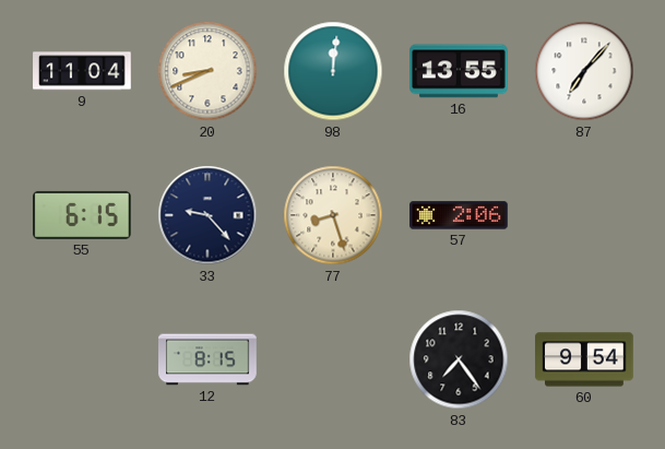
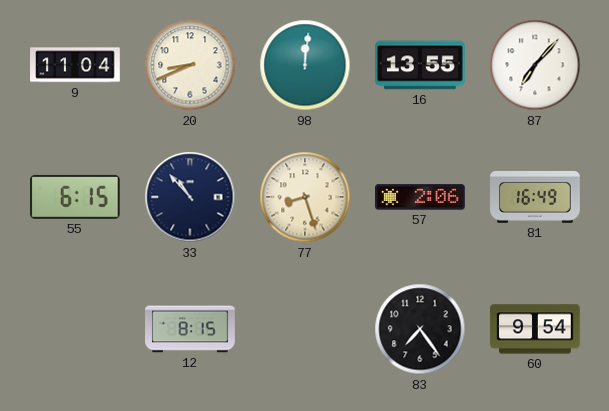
33: 9:23 -> 10:53
81: none -> 16:49
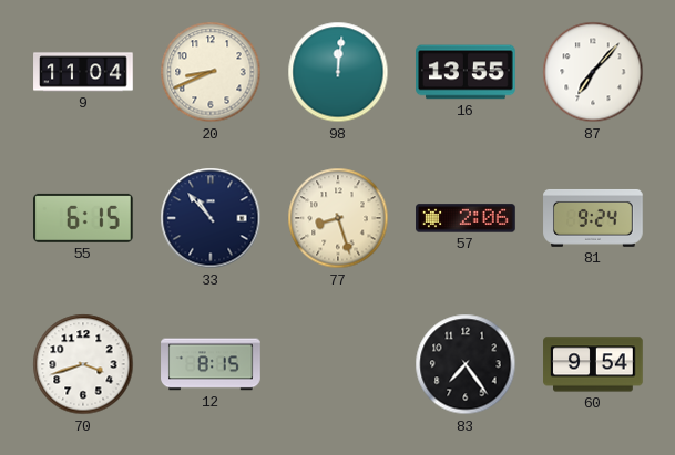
81: 16:49 -> 9:24
70: none -> 3:42
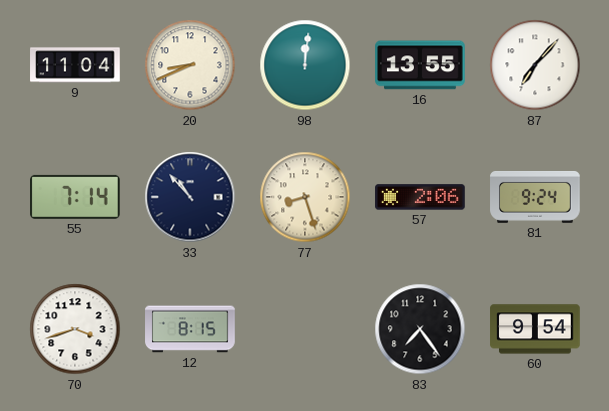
55: 6:15 -> 7:14
